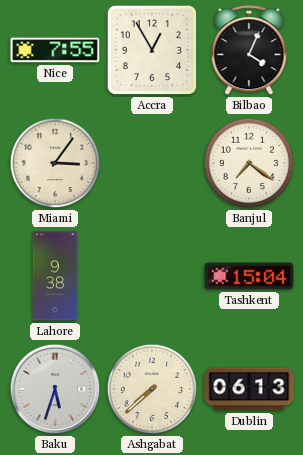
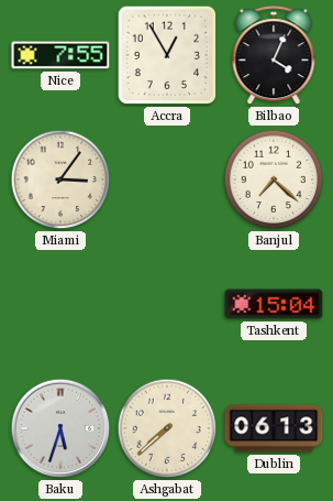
Banjul: 7:21 -> 7:22
Lahore: 9:38 -> none
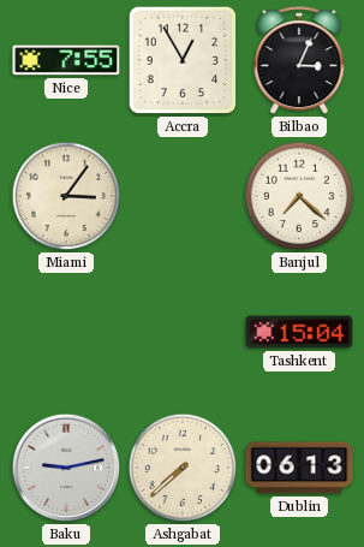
Bilbao: 4:04 -> 3:04
Baku: 5:33 -> 9:13
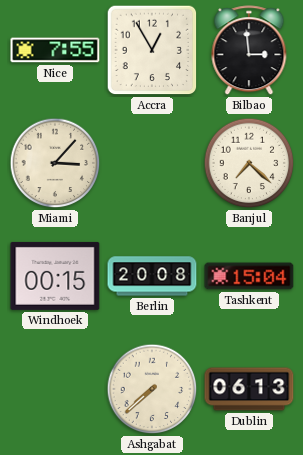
Bilbao: 3:04 -> 2:59
Miami: 3:06 -> 3:07
Windhoek: none -> 00:15
Berlin: none -> 20:08
Baku: 9:13 -> none
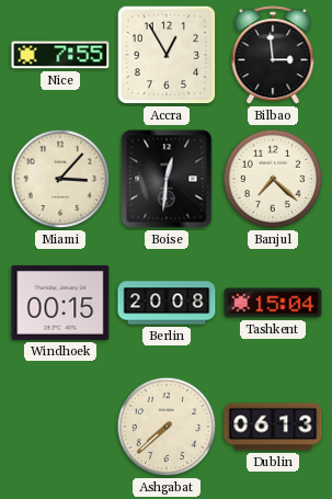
Boise: none -> 12:31
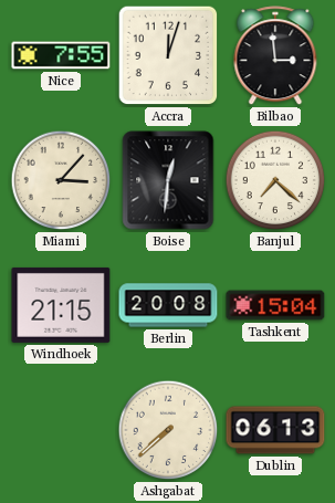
Accra: 12:55 -> 12:03
Windhoek: 00:15 -> 21:15
